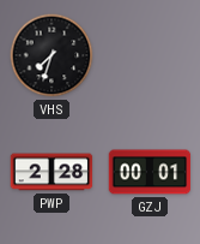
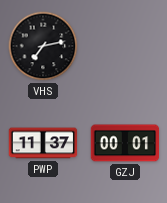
VHS: 7:33 -> 7:13
PWP: 2:28 -> 11:37
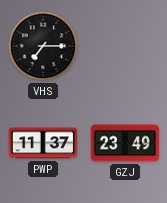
VHS: 7:13 -> 7:15
GZJ: 00:01 -> 23:49
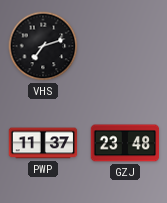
VHS: 7:15 -> 7:12
GZJ: 23:49 -> 23:48
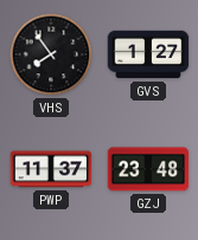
VHS: 7:12 -> 7:54
GVS: none -> 1:27
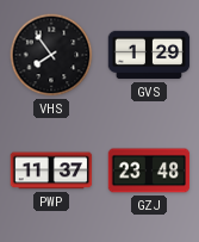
GVS: 1:27 -> 1:29
